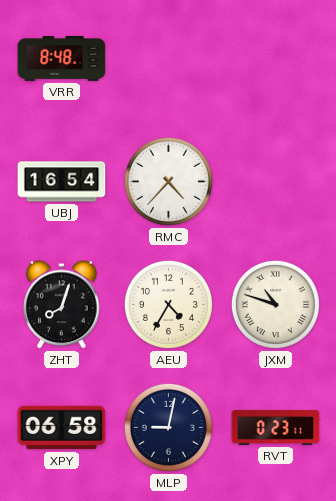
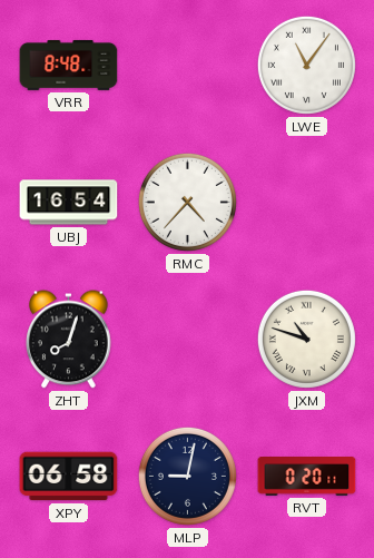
LWE: none -> 11:06
AEU: 4:35 -> none
RVT: 0:23 -> 0:20
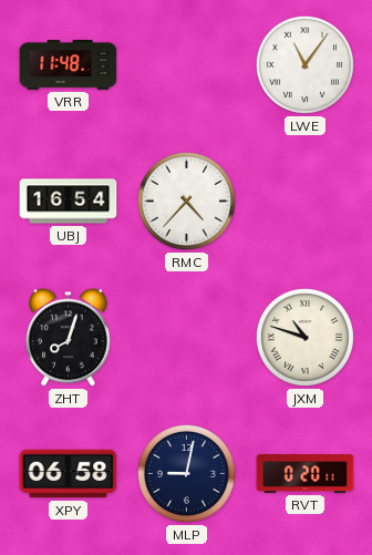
VRR: 8:48 -> 11:48
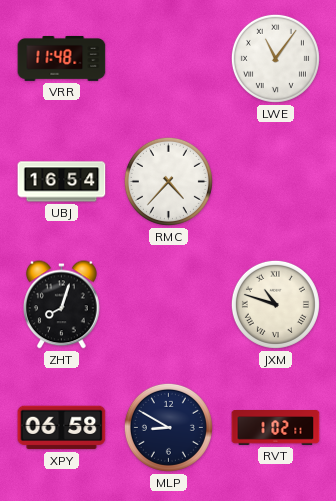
MLP: 9:02 -> 8:50
RVT: 0:20 -> 1:02
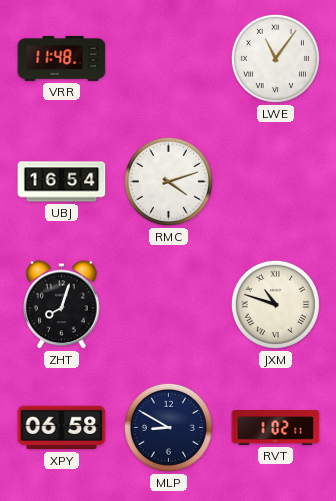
RMC: 4:37 -> 4:12
